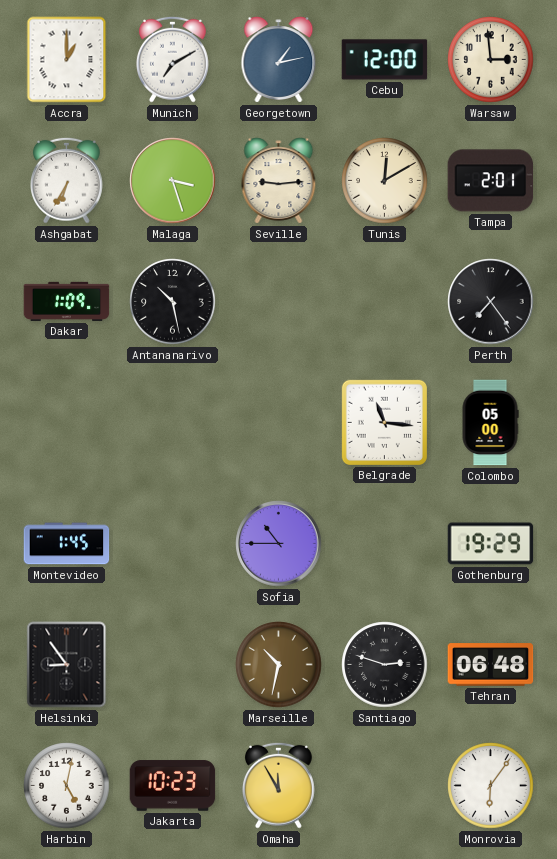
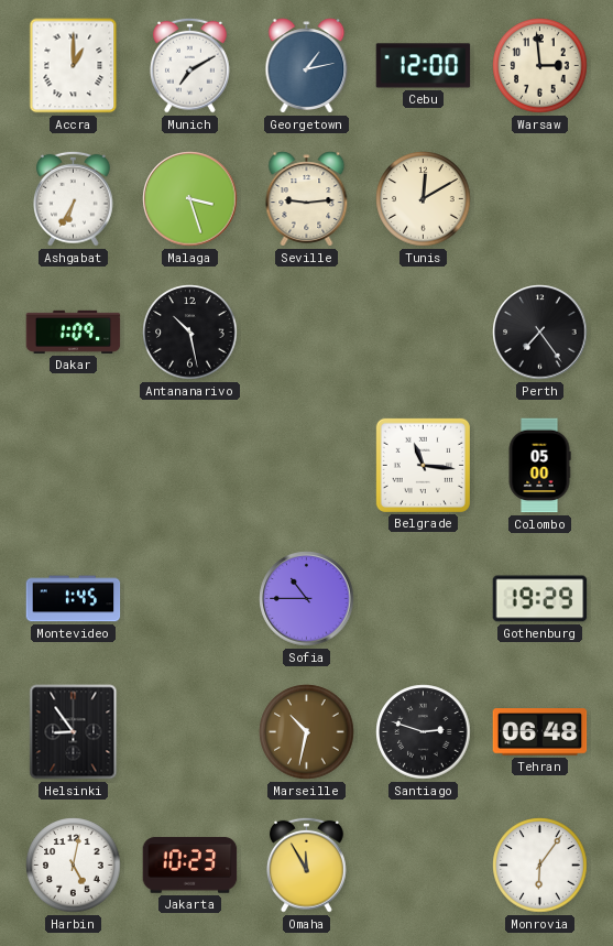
Tampa: 2:01 -> none
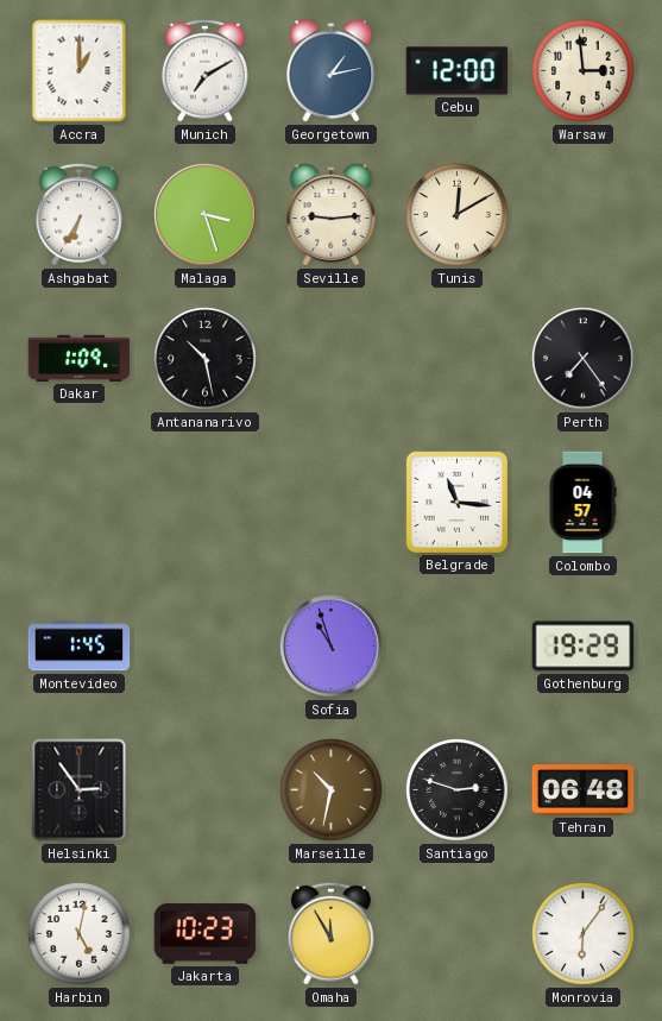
Colombo: 05:00 -> 04:57
Sofia: 10:45 -> 10:57
Helsinki: 8:54 -> 2:54
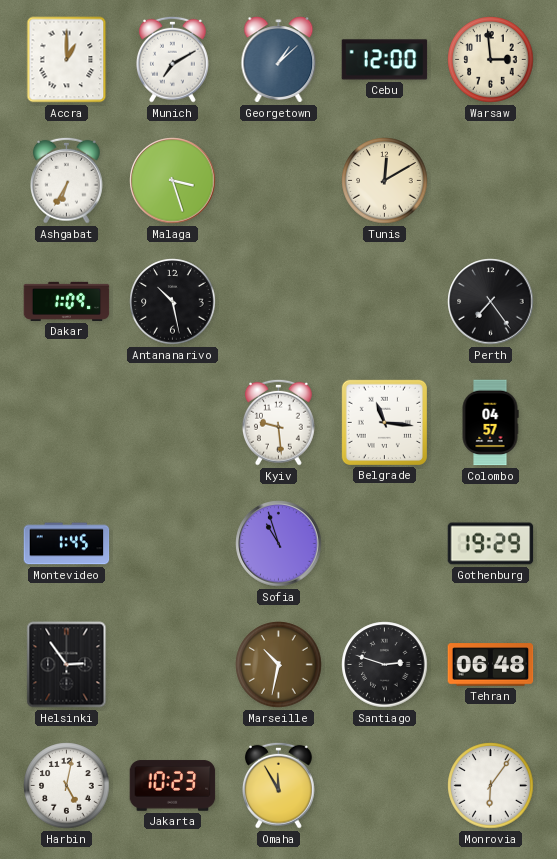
Georgetown: 1:13 -> 1:08
Seville: 9:14 -> none
Kyiv: none -> 9:29
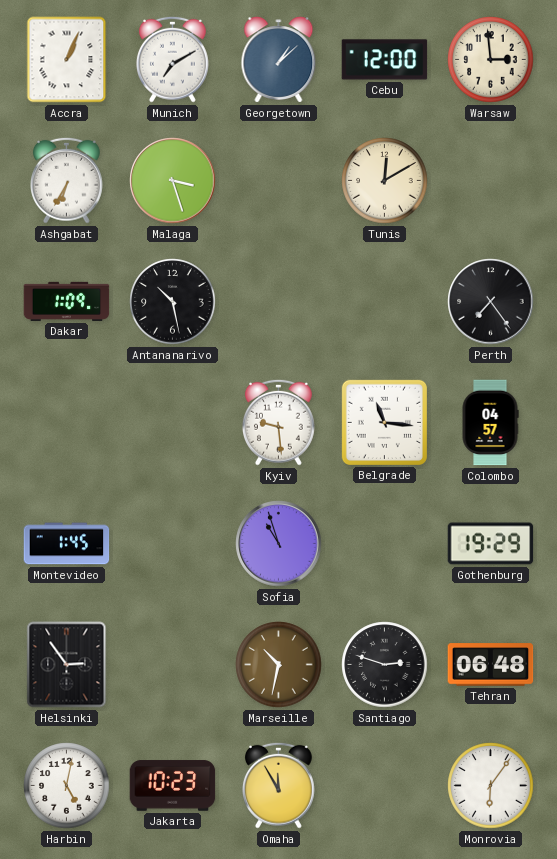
Accra: 1:00 -> 1:04
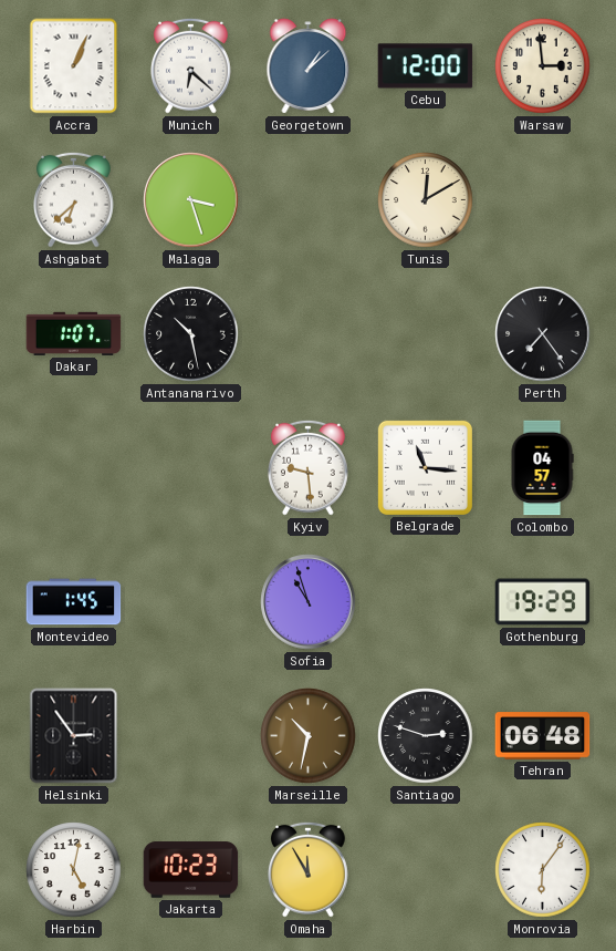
Munich: 7:10 -> 6:22
Ashgabat: 6:35 -> 6:38
Dakar: 1:09 -> 1:07
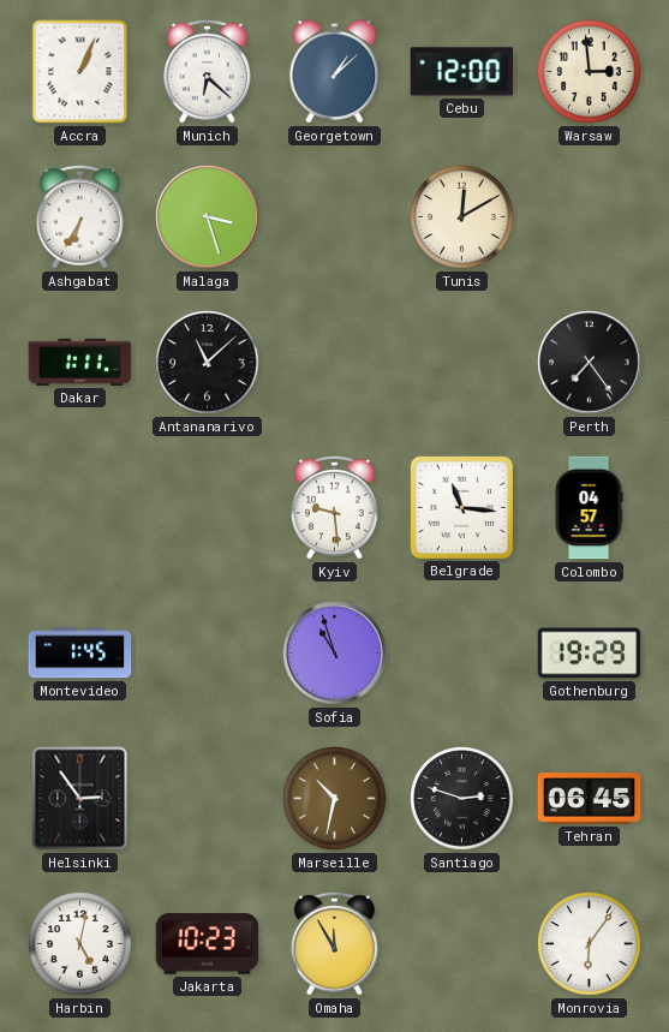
Ashgabat: 6:38 -> 6:35
Dakar: 1:07 -> 1:11
Antananarivo: 10:28 -> 11:08
Tehran: 06:48 -> 06:45
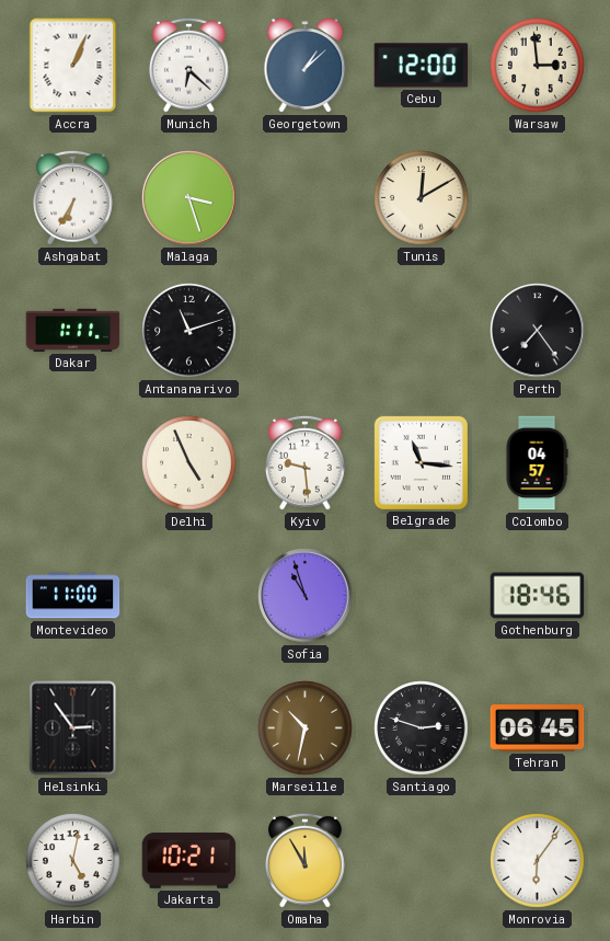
Antananarivo: 11:08 -> 11:12
Delhi: none -> 4:56
Montevideo: 1:45 -> 11:00
Gothenburg: 19:29 -> 18:46
Jakarta: 10:23 -> 10:21
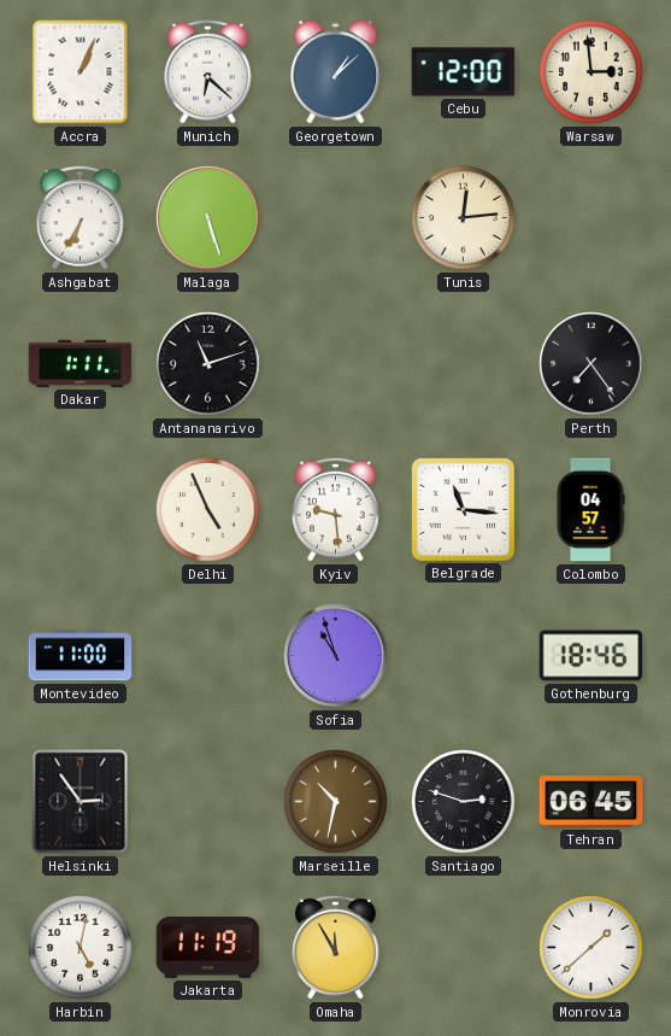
Malaga: 3:27 -> 5:27
Tunis: 12:10 -> 12:14
Jakarta: 10:21 -> 11:19
Monrovia: 6:06 -> 1:38
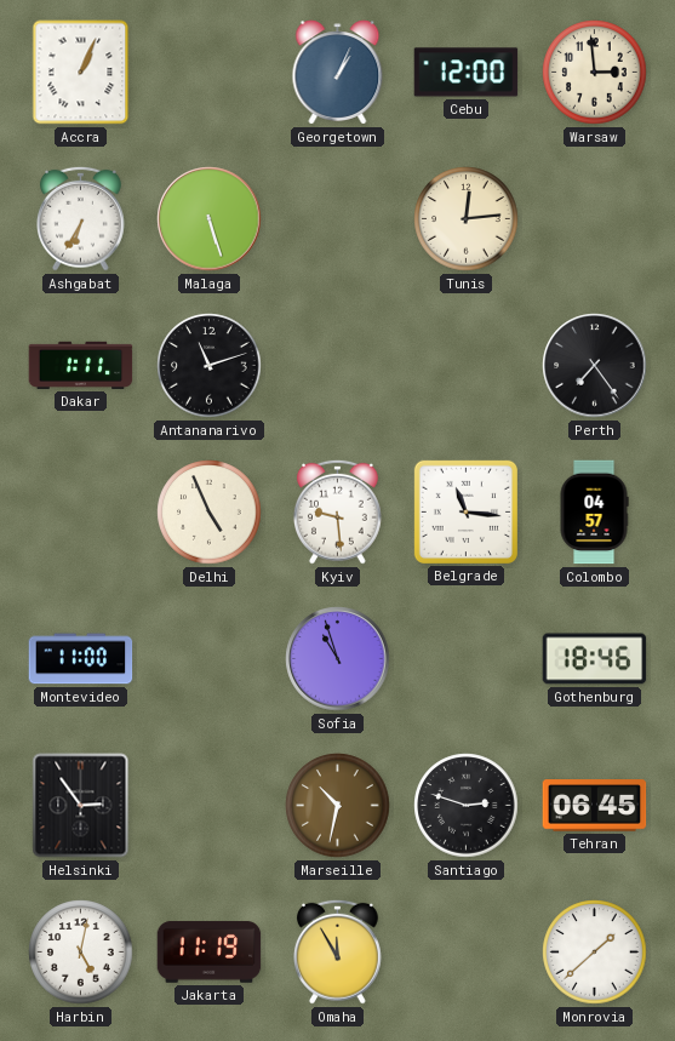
Munich: 6:22 -> none
Georgetown: 1:08 -> 1:04
